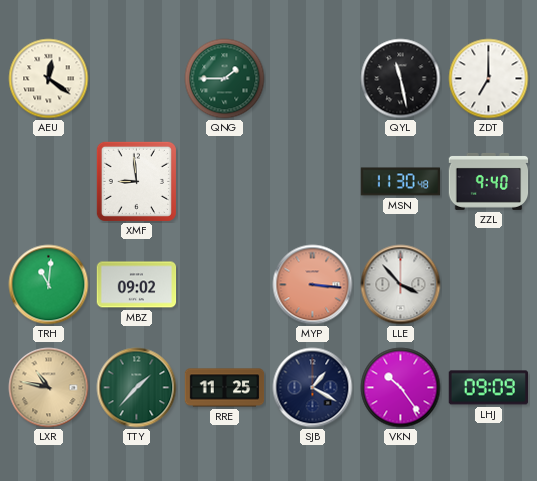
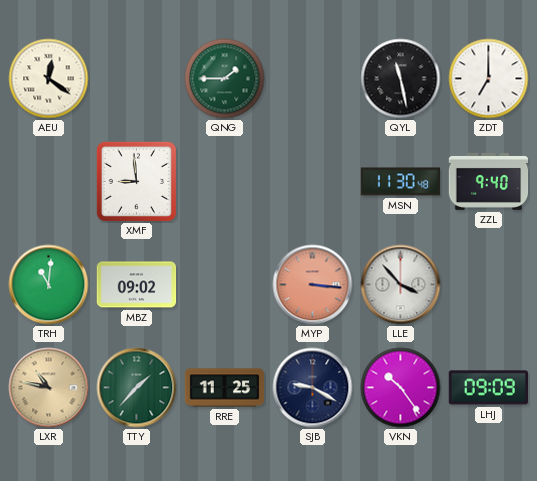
SJB: 1:20 -> 9:20
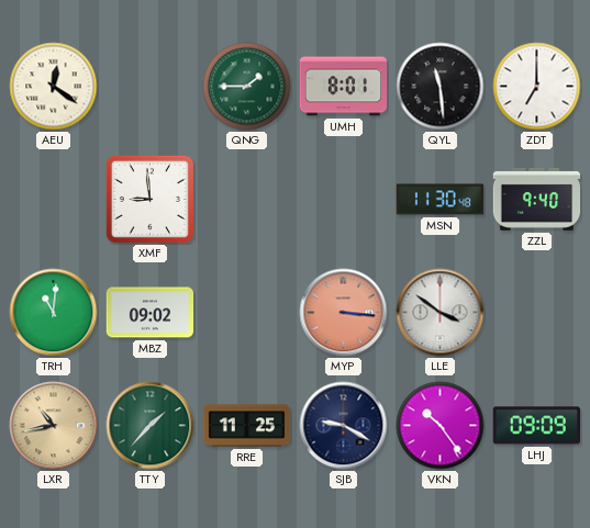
UMH: none -> 8:01
QYL: 11:28 -> 11:29
LLE: 3:53 -> 3:51
LXR: 10:47 -> 10:43
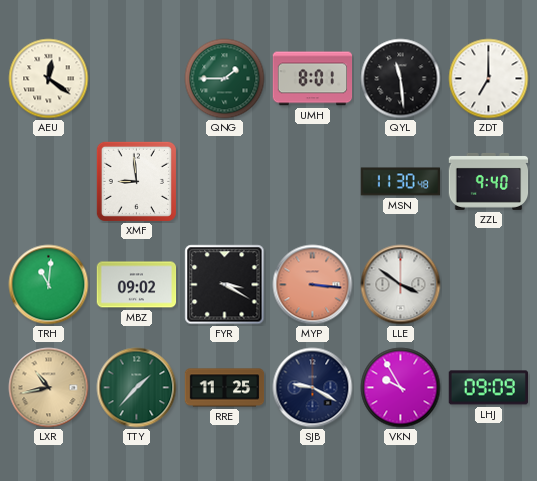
FYR: none -> 3:20
VKN: 10:24 -> 9:55
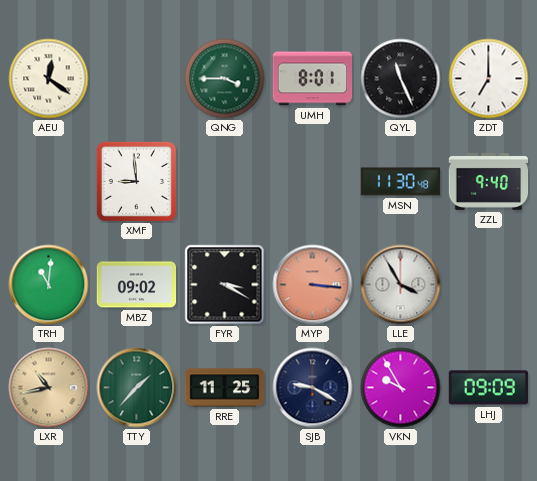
QNG: 1:45 -> 3:45
QYL: 11:29 -> 11:26
LLE: 3:51 -> 3:55
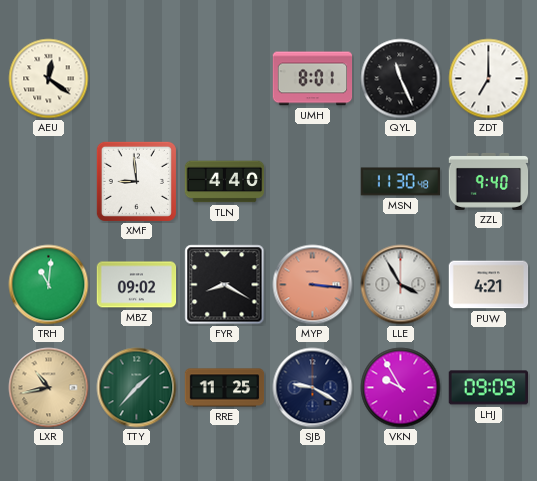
QNG: 3:45 -> none
TLN: none -> 4:40
FYR: 3:20 -> 8:20
PUW: none -> 4:21
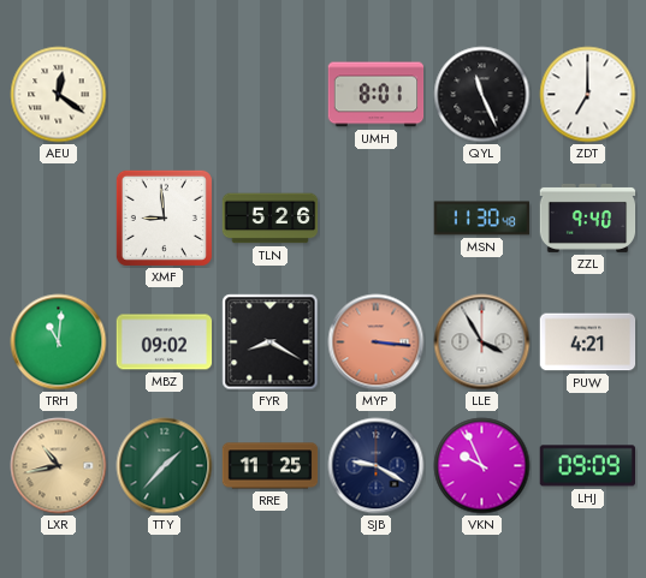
TLN: 4:40 -> 5:26
VKN: 9:55 -> 9:56
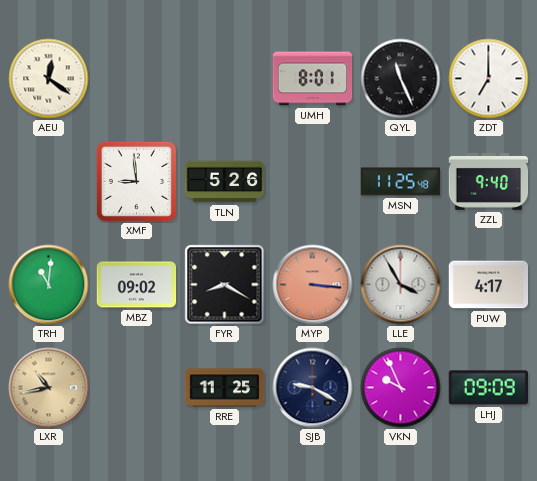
MSN: 11:30 -> 11:25
PUW: 4:21 -> 4:17
TTY: 1:37 -> none
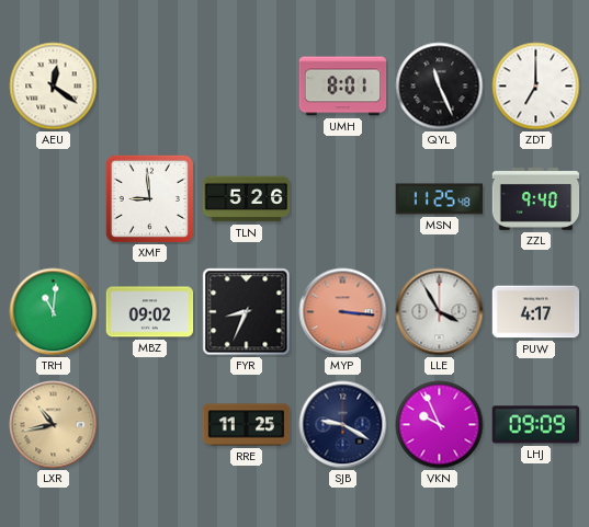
FYR: 8:20 -> 8:34
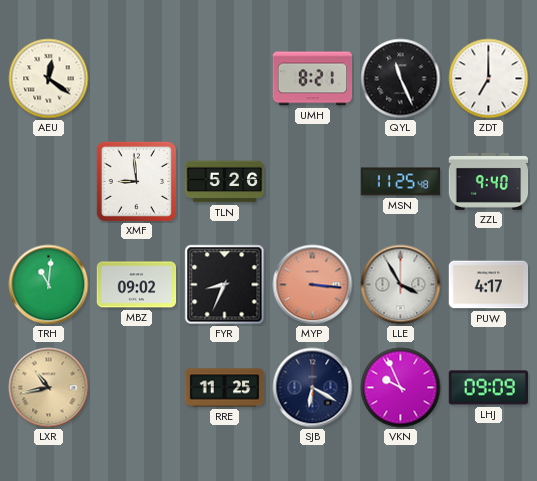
UMH: 8:01 -> 8:21
SJB: 9:20 -> 6:20
